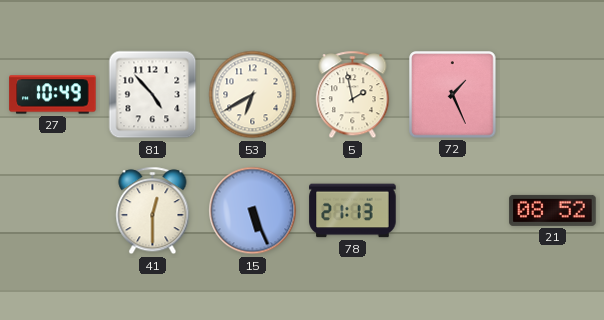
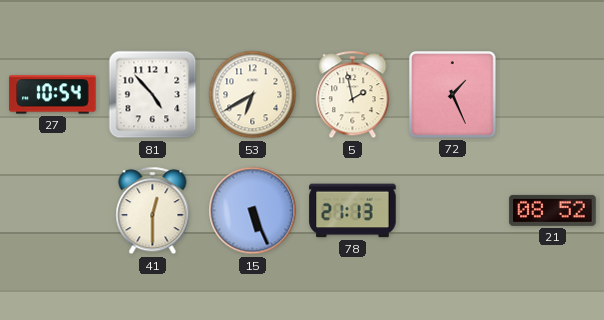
27: 10:49 -> 10:54
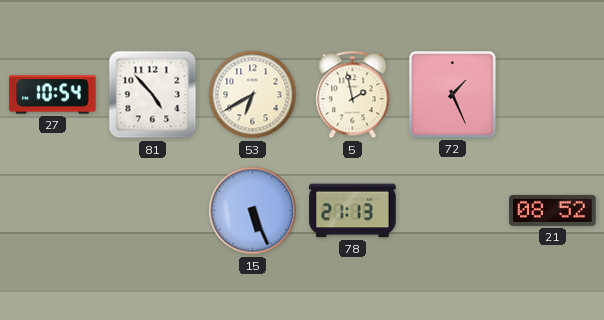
41: 12:30 -> none
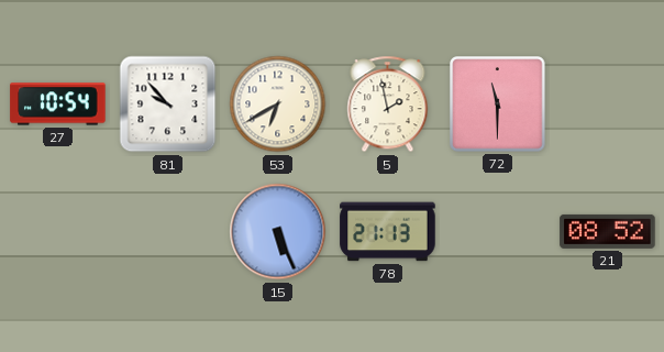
81: 4:53 -> 9:53
72: 1:26 -> 11:30
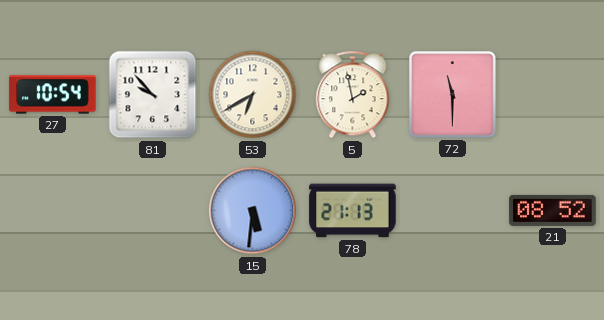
15: 5:26 -> 5:31
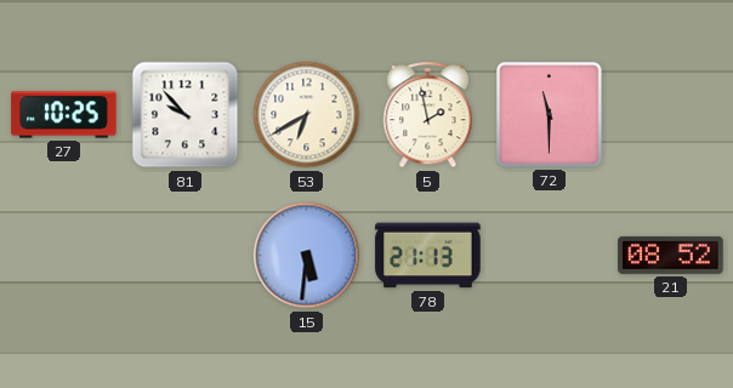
27: 10:54 -> 10:25
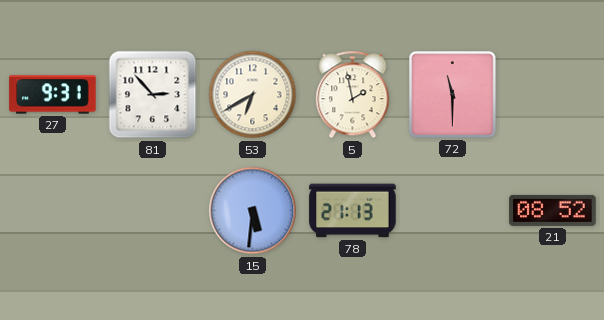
27: 10:25 -> 9:31
81: 9:53 -> 2:53
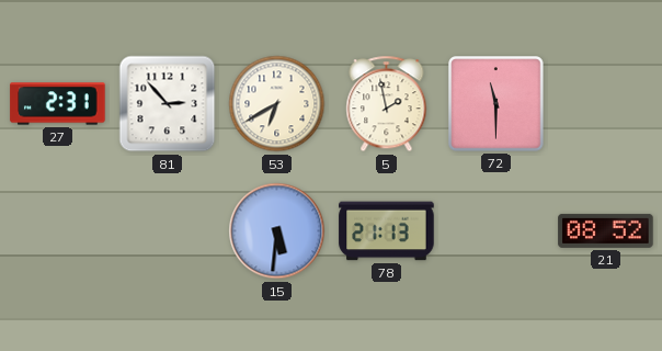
27: 9:31 -> 2:31
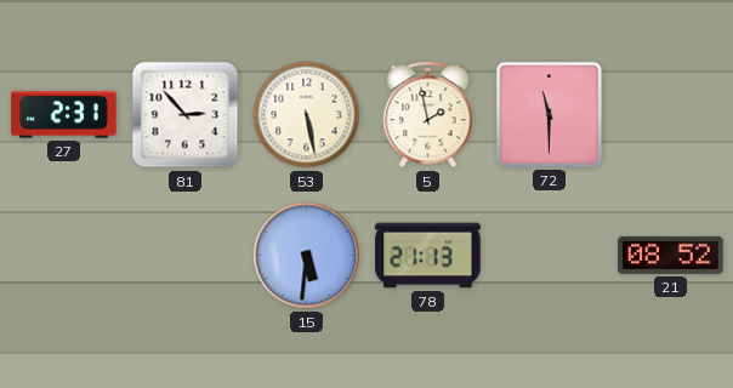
53: 6:40 -> 5:28
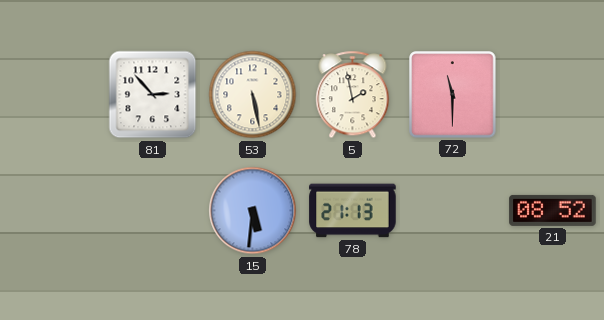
27: 2:31 -> none
